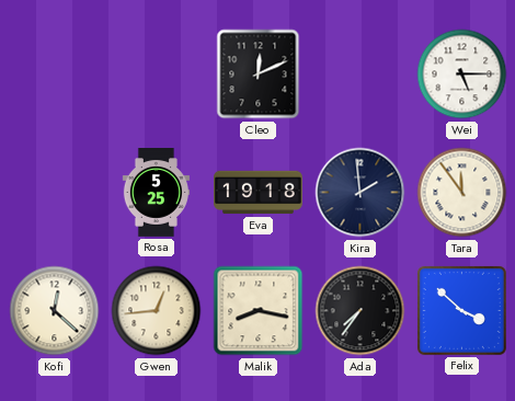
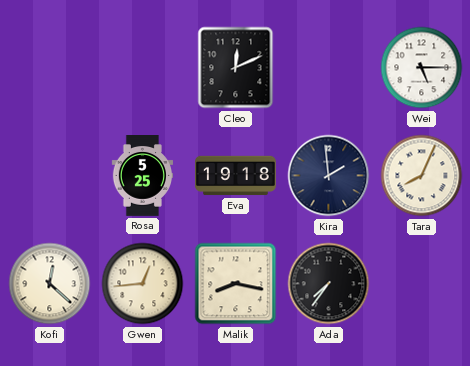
Tara: 11:54 -> 8:04
Felix: 3:52 -> none
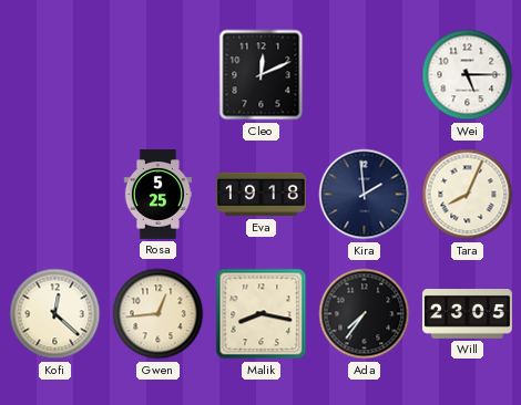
Will: none -> 23:05
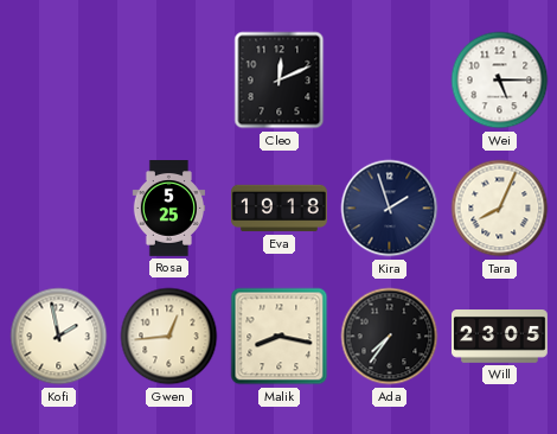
Kira: 1:59 -> 1:57
Kofi: 12:22 -> 1:58
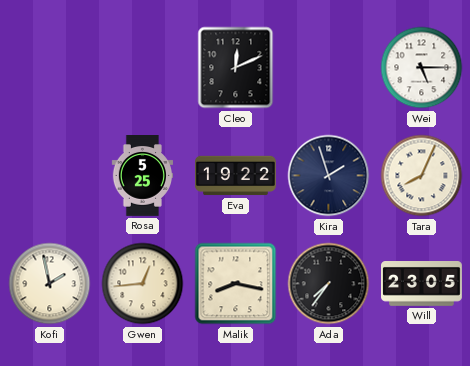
Eva: 19:18 -> 19:22
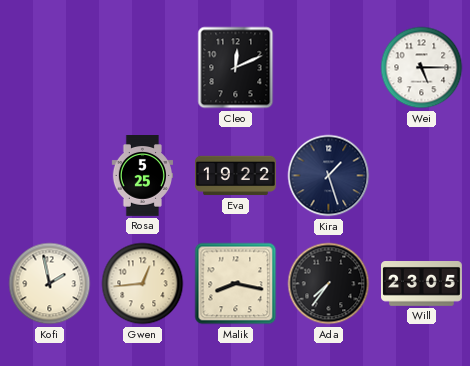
Kira: 1:57 -> 1:27
Tara: 8:04 -> none
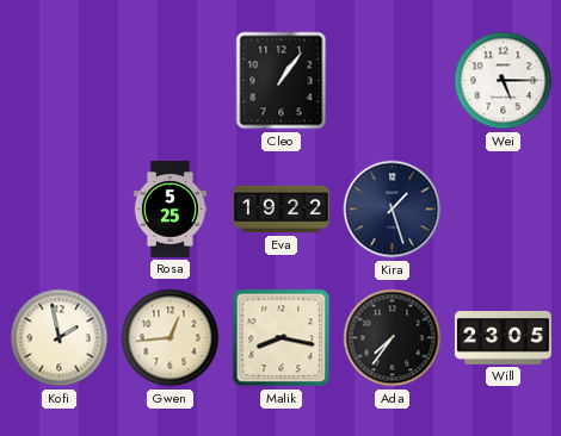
Cleo: 12:11 -> 1:06
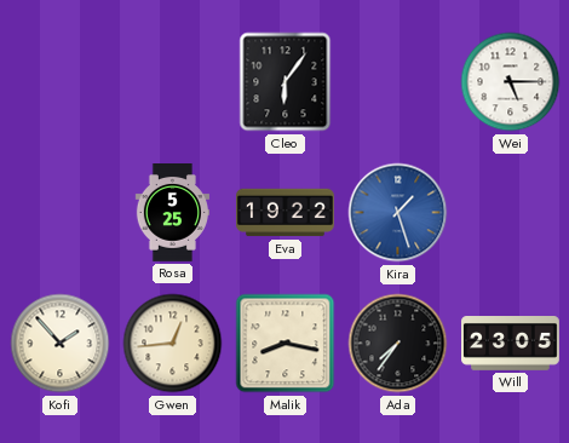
Cleo: 1:06 -> 6:06
Kira dial: navy -> blue
Kofi: 1:58 -> 1:53
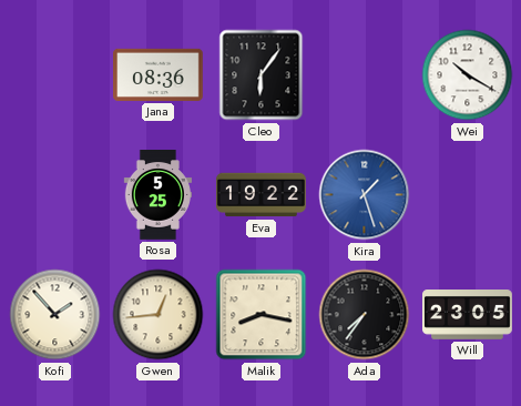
Jana: none -> 08:36
Wei: 5:15 -> 10:20
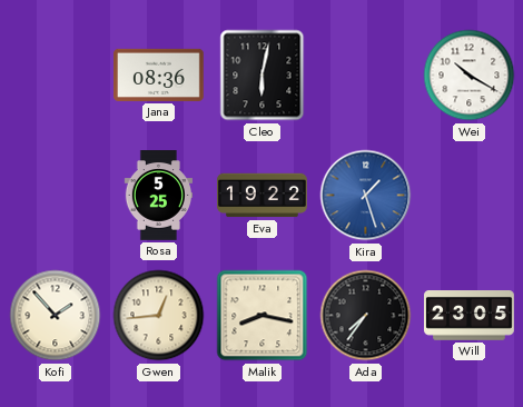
Cleo: 6:06 -> 6:02
